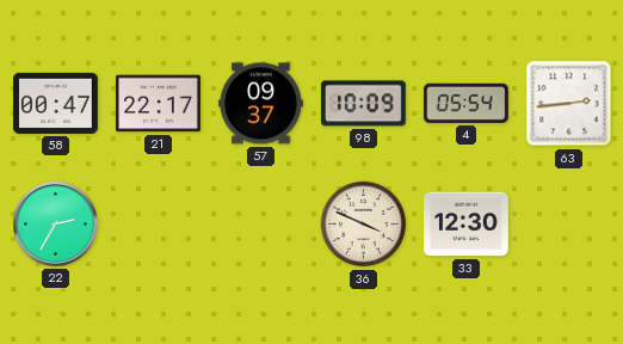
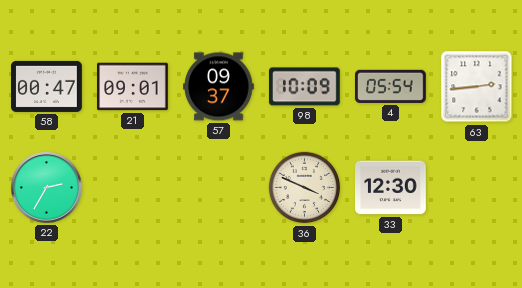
21: 22:17 -> 09:01
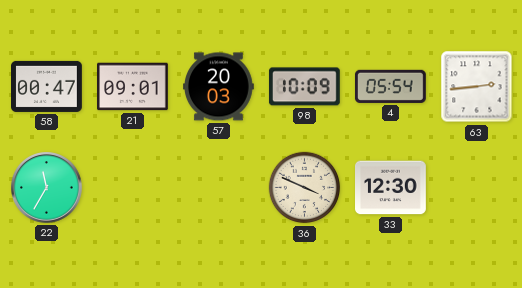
57: 09:37 -> 20:03
22: 2:35 -> 11:35
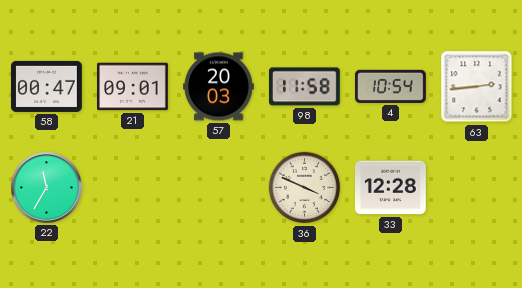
98: 10:09 -> 11:58
4: 05:54 -> 10:54
33: 12:30 -> 12:28
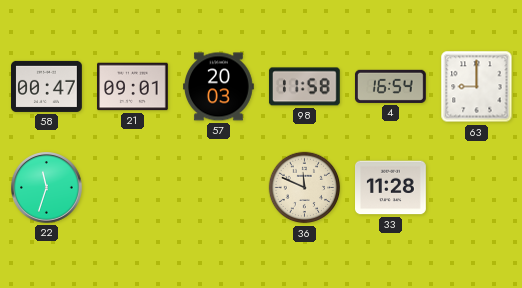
4: 10:54 -> 16:54
63: 2:44 -> 9:00
22: 11:35 -> 11:33
36: 3:49 -> 11:49
33: 12:28 -> 11:28
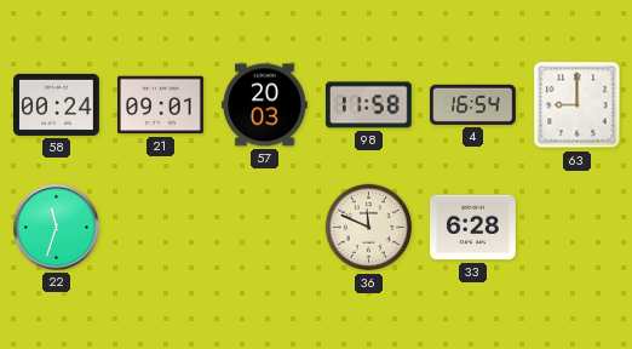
58: 00:47 -> 00:24
33: 11:28 -> 6:28
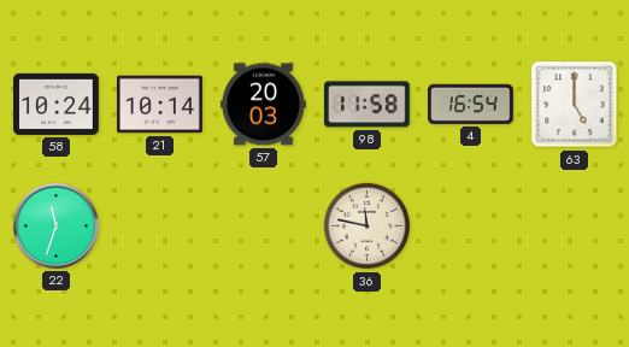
58: 00:24 -> 10:24
21: 09:01 -> 10:14
63: 9:00 -> 5:00
36: 11:49 -> 11:47
33: 6:28 -> none
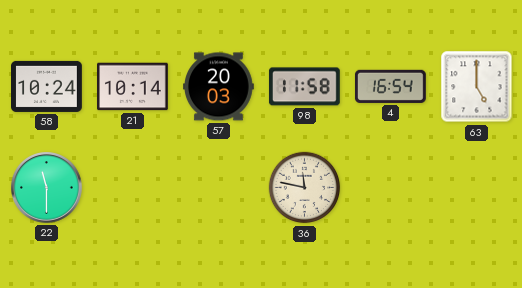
22: 11:33 -> 11:30
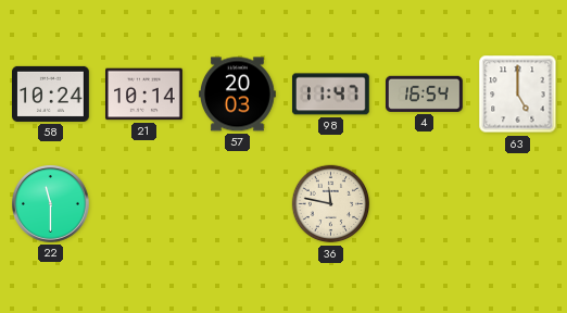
98: 11:58 -> 11:47
